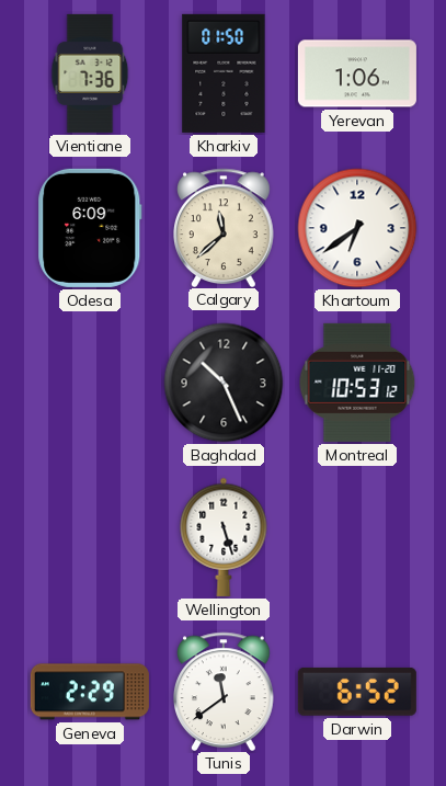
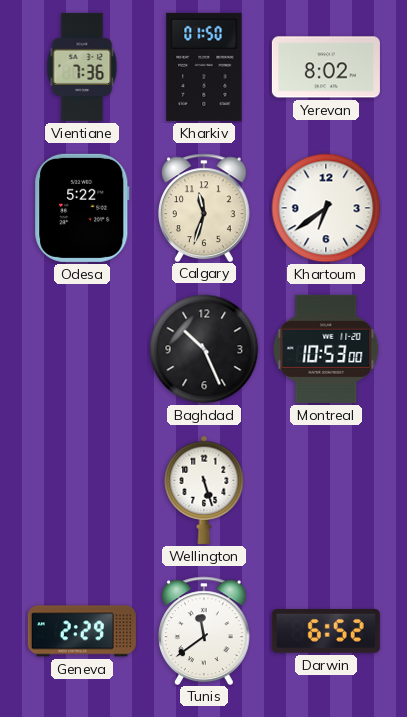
Yerevan: 1:06 -> 8:02
Odesa: 6:09 -> 5:22
Calgary: 11:38 -> 11:33
Montreal: 10:53:12 -> 10:53:00
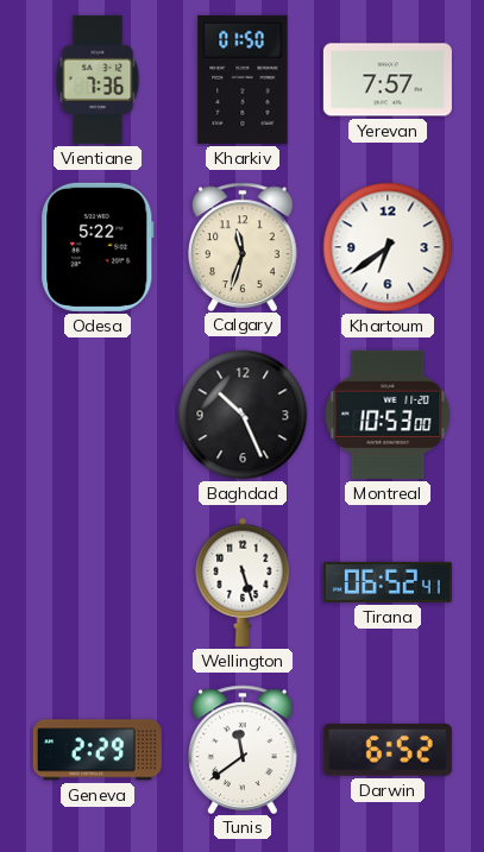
Yerevan: 8:02 -> 7:57
Tirana: none -> 06:52
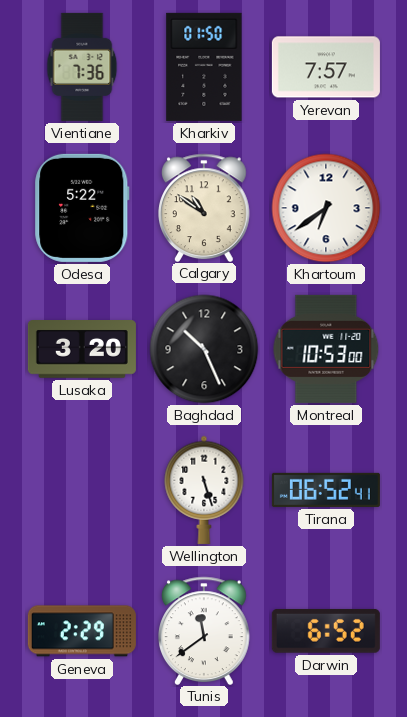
Calgary: 11:33 -> 10:51
Lusaka: none -> 3:20
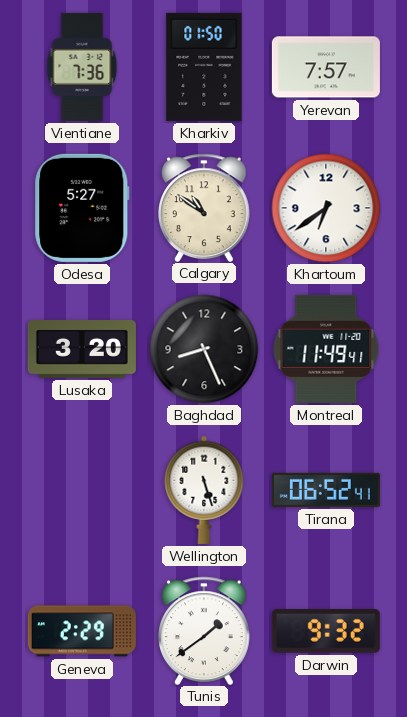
Odesa: 5:22 -> 5:27
Baghdad: 10:26 -> 8:26
Montreal: 10:53 -> 11:49
Tunis: 11:39 -> 1:39
Darwin: 6:52 -> 9:32
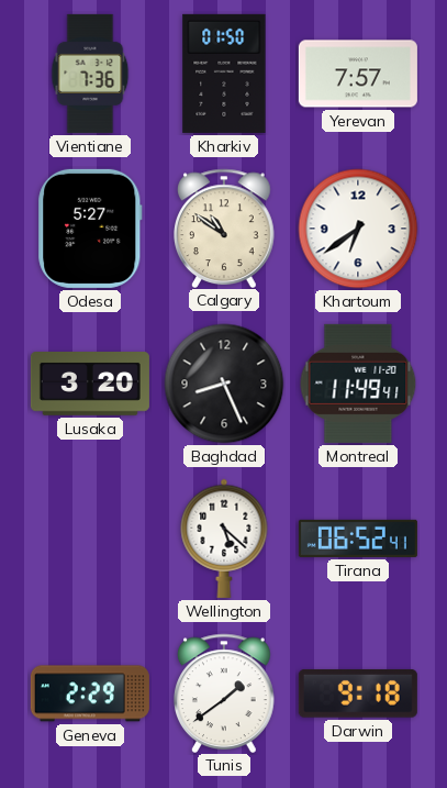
Wellington: 5:27 -> 5:22
Darwin: 9:32 -> 9:18
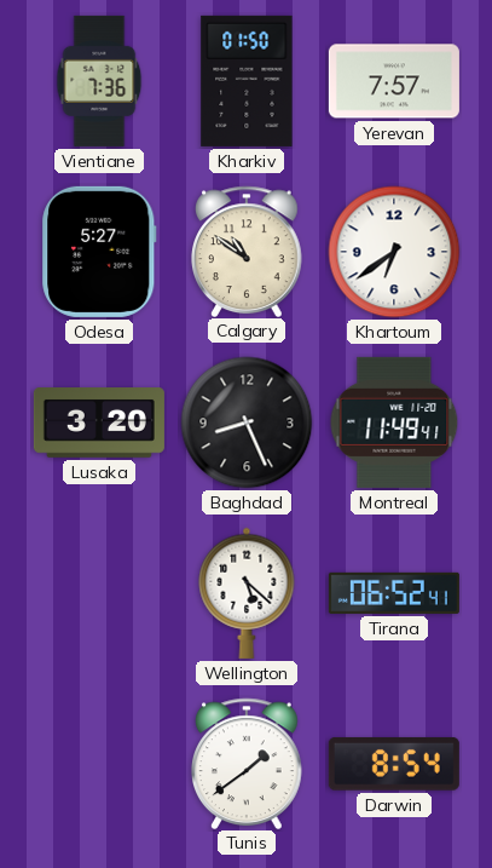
Geneva: 2:29 -> none
Darwin: 9:18 -> 8:54
